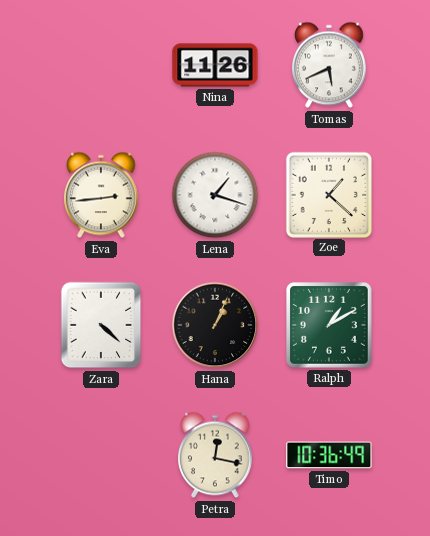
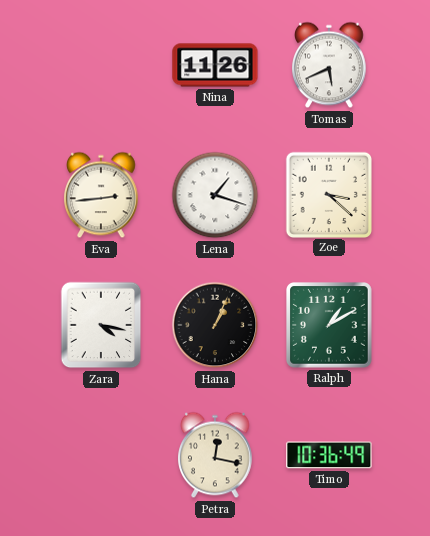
Zoe: 1:22 -> 3:22
Zara: 4:22 -> 4:17
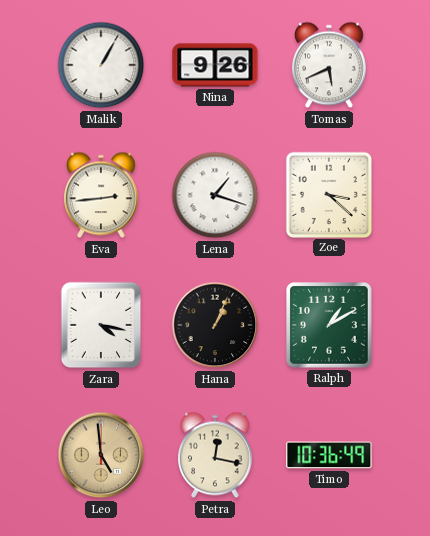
Malik: none -> 1:05
Nina: 11:26 -> 9:26
Leo: none -> 4:59
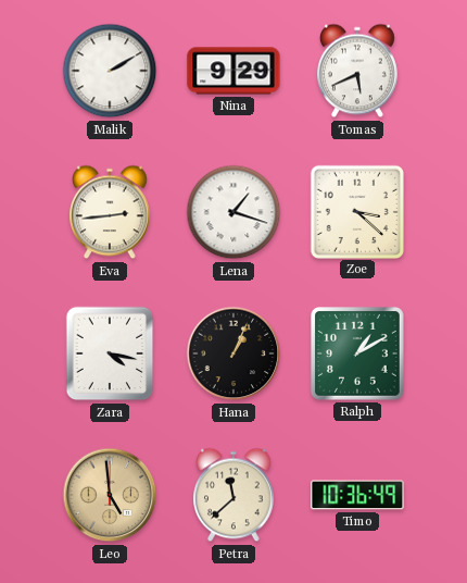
Malik: 1:05 -> 2:10
Nina: 9:26 -> 9:29
Petra: 12:17 -> 11:38
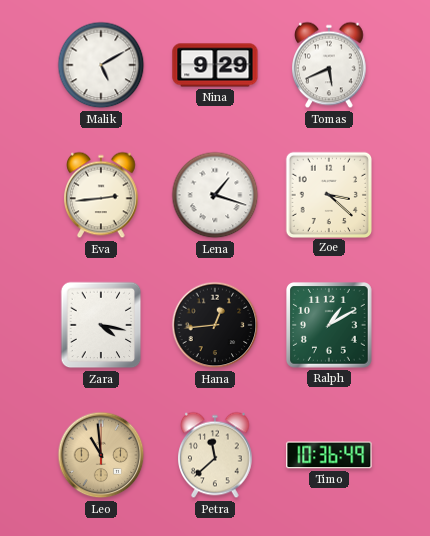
Malik: 2:10 -> 5:10
Hana: 1:04 -> 12:44
Leo: 4:59 -> 10:59
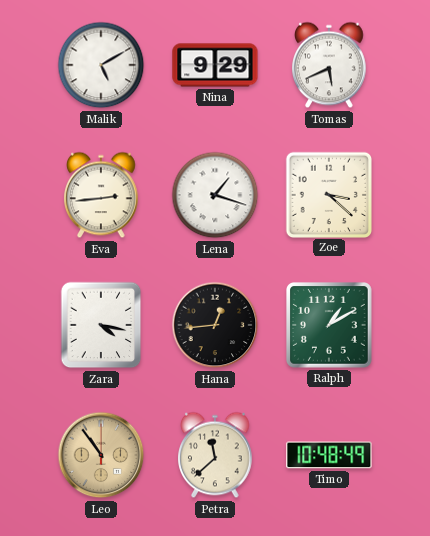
Leo: 10:59 -> 10:54
Timo: 10:36 -> 10:48
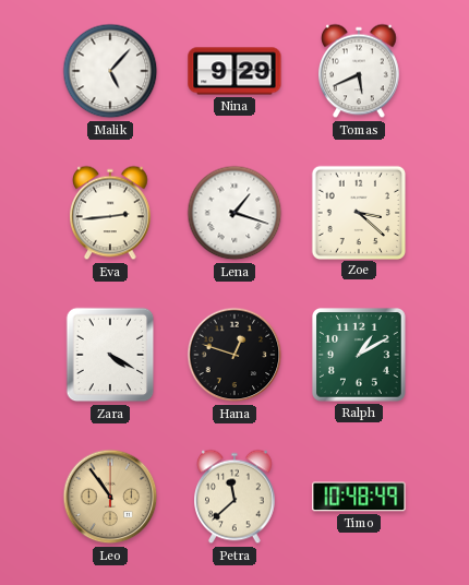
Malik: 5:10 -> 5:07
Zara: 4:17 -> 4:20
Hana: 12:44 -> 12:48
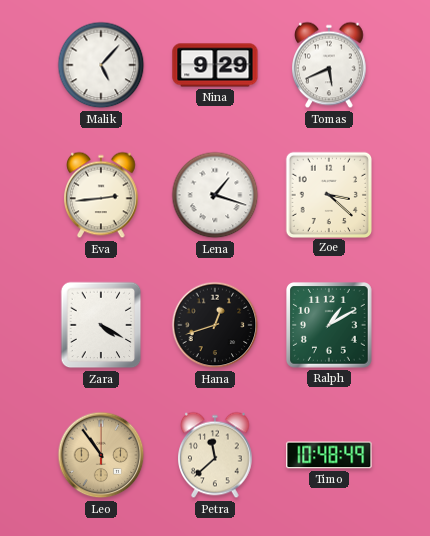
Hana: 12:48 -> 12:42
